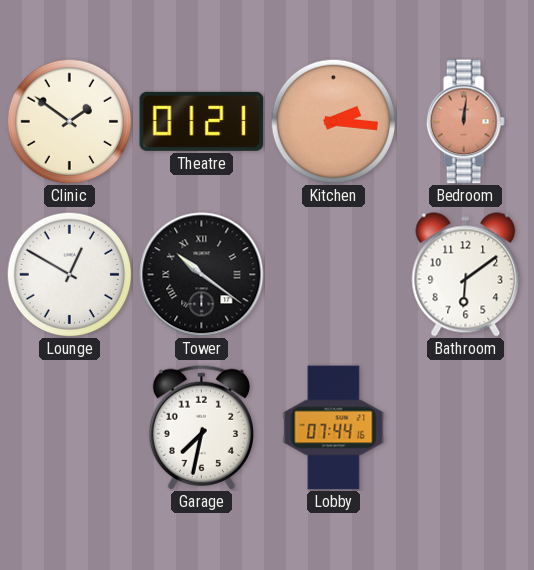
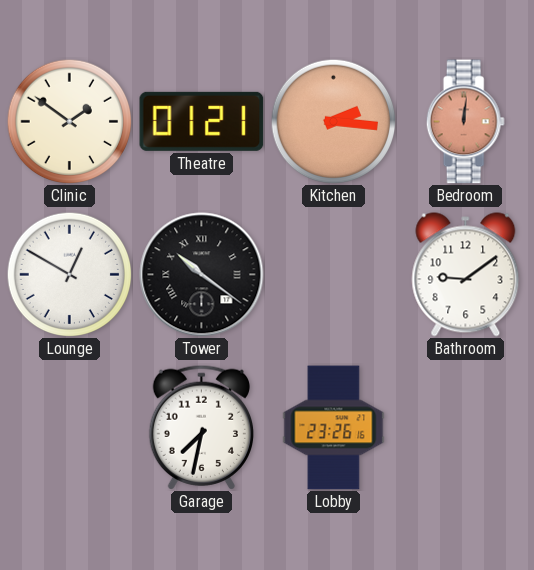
Bathroom: 6:09 -> 9:09
Lobby: 07:44 -> 23:26
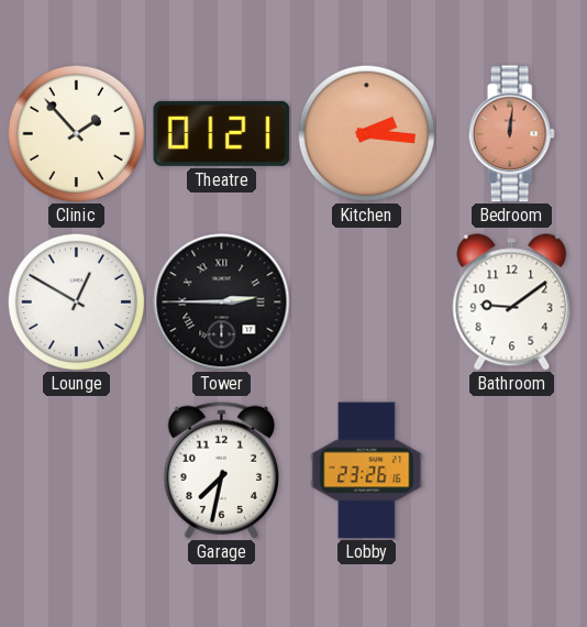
Clinic: 1:51 -> 1:53
Tower: 10:21 -> 2:45
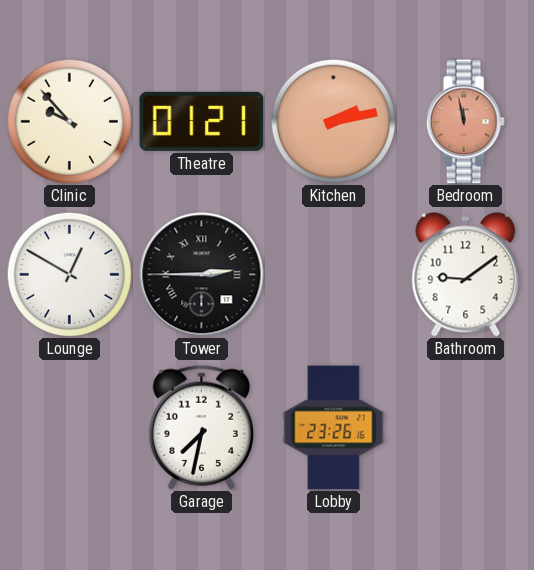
Clinic: 1:53 -> 9:53
Kitchen: 2:16 -> 2:13
Bedroom: 12:01 -> 11:58
